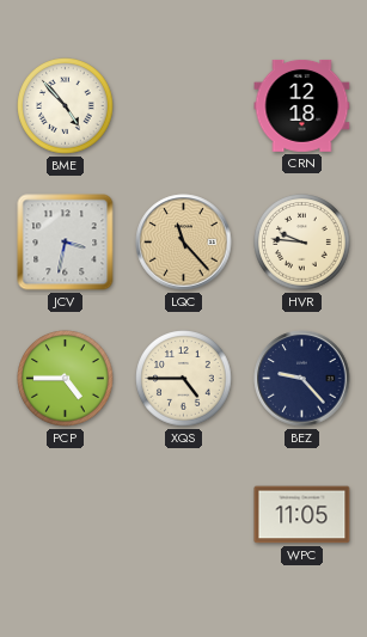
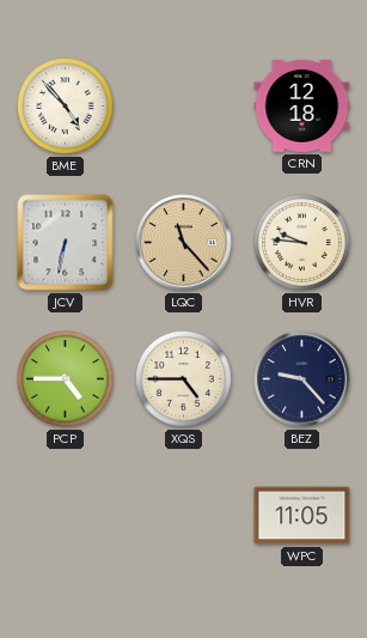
JCV: 3:32 -> 6:32
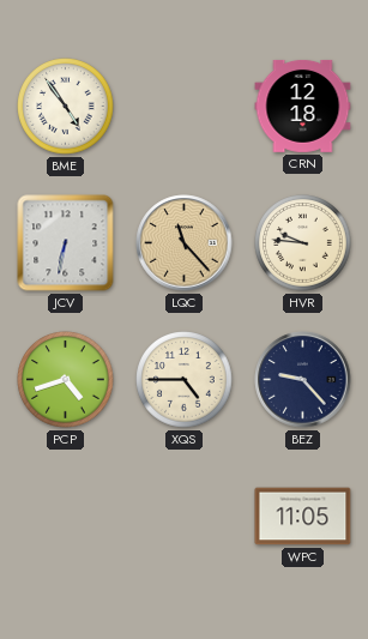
BME: 4:53 -> 4:54
PCP: 4:45 -> 4:42
